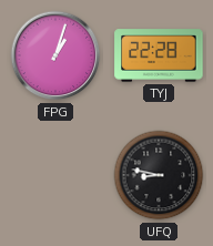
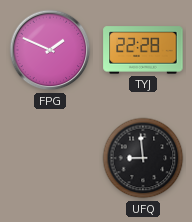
FPG: 1:03 -> 1:49
UFQ: 8:47 -> 8:59
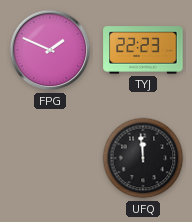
TYJ: 22:28 -> 22:23
UFQ: 8:59 -> 11:59
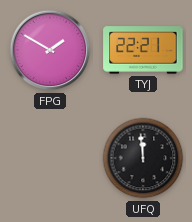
FPG: 1:49 -> 1:50
TYJ: 22:23 -> 22:21
